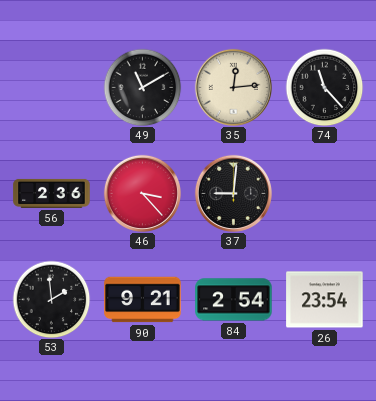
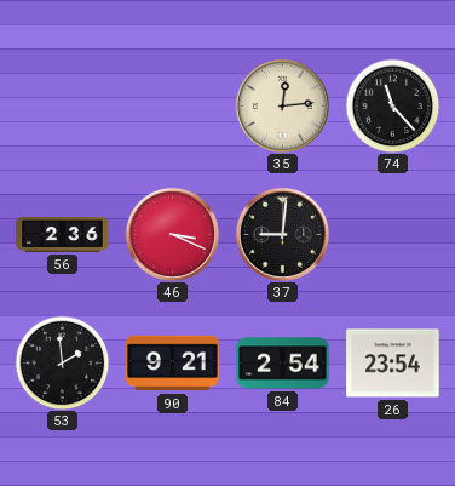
49: 11:10 -> none
46: 3:23 -> 3:19
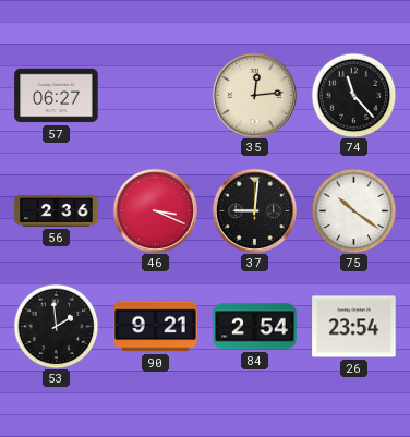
57: none -> 06:27
75: none -> 10:21
